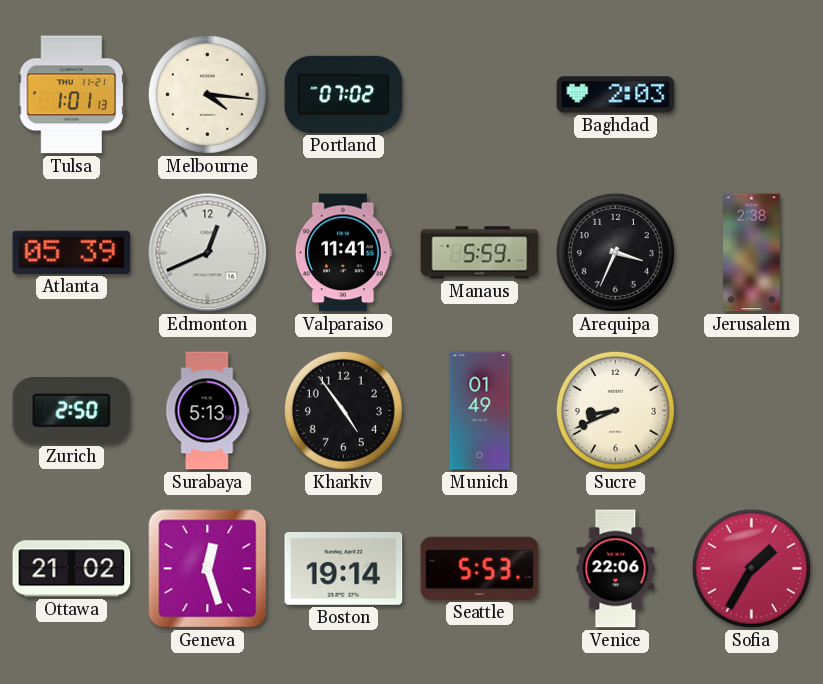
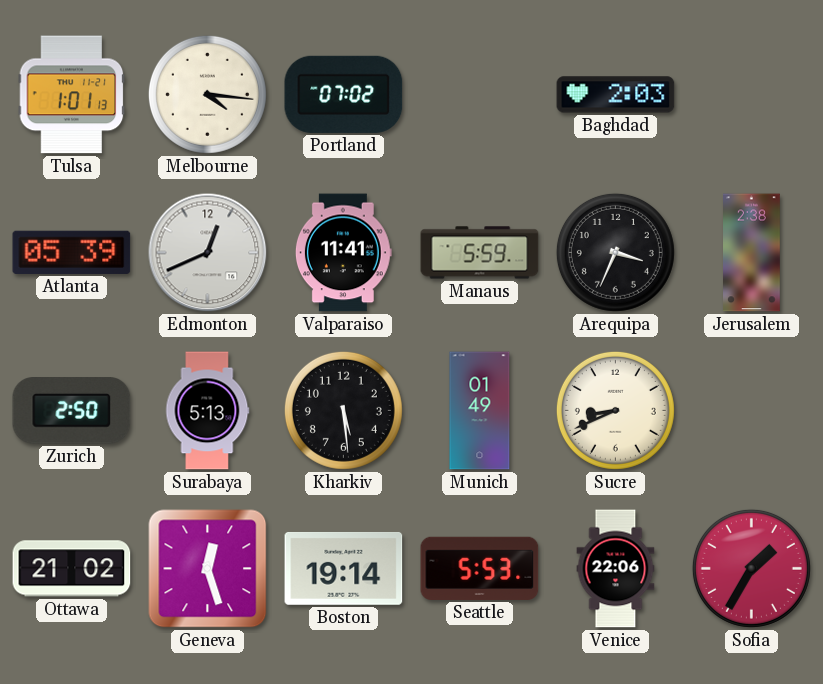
Kharkiv: 4:54 -> 5:29
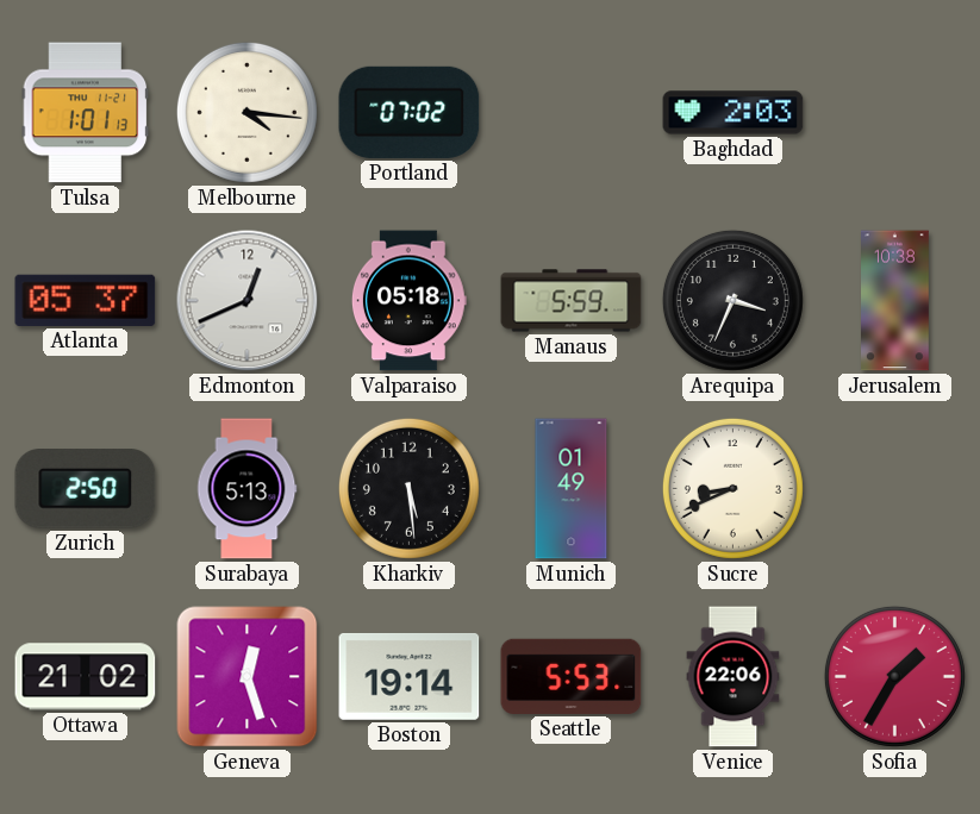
Atlanta: 05:39 -> 05:37
Valparaiso: 11:41 -> 05:18
Jerusalem: 2:38 -> 10:38
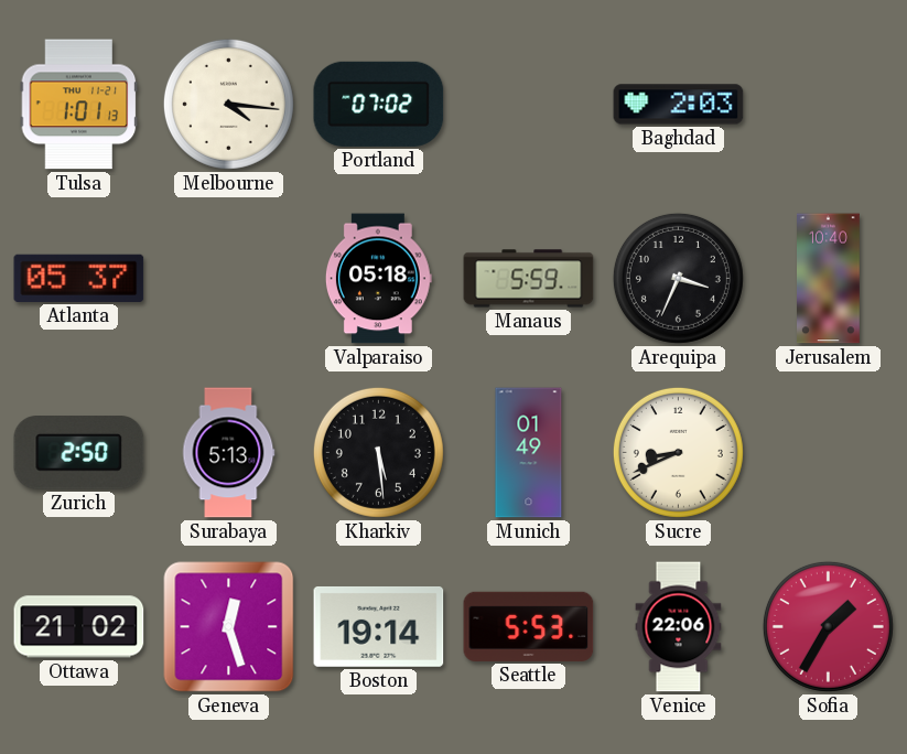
Edmonton: 12:41 -> none
Jerusalem: 10:38 -> 10:40
